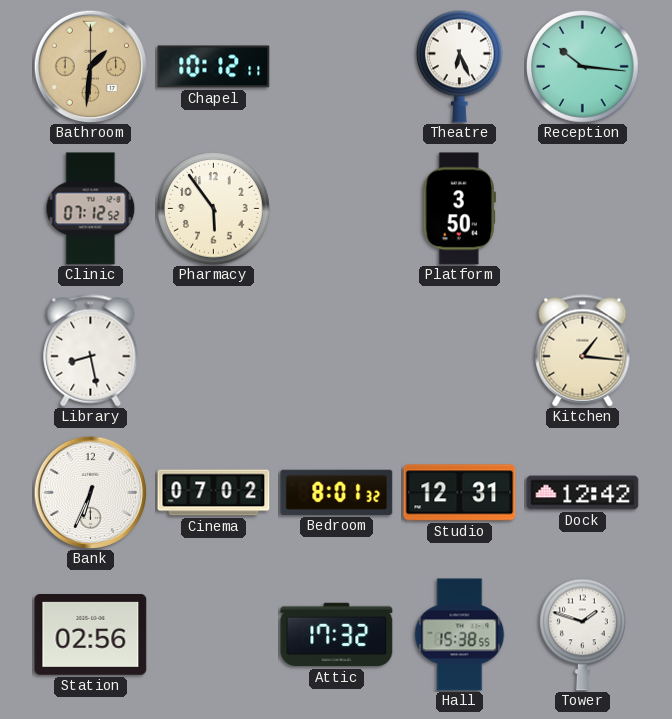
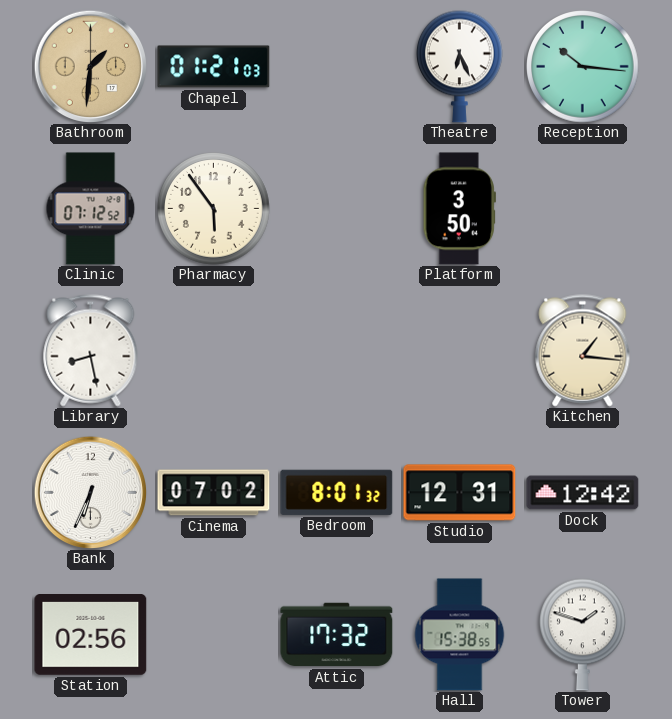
Chapel: 10:12 -> 01:21
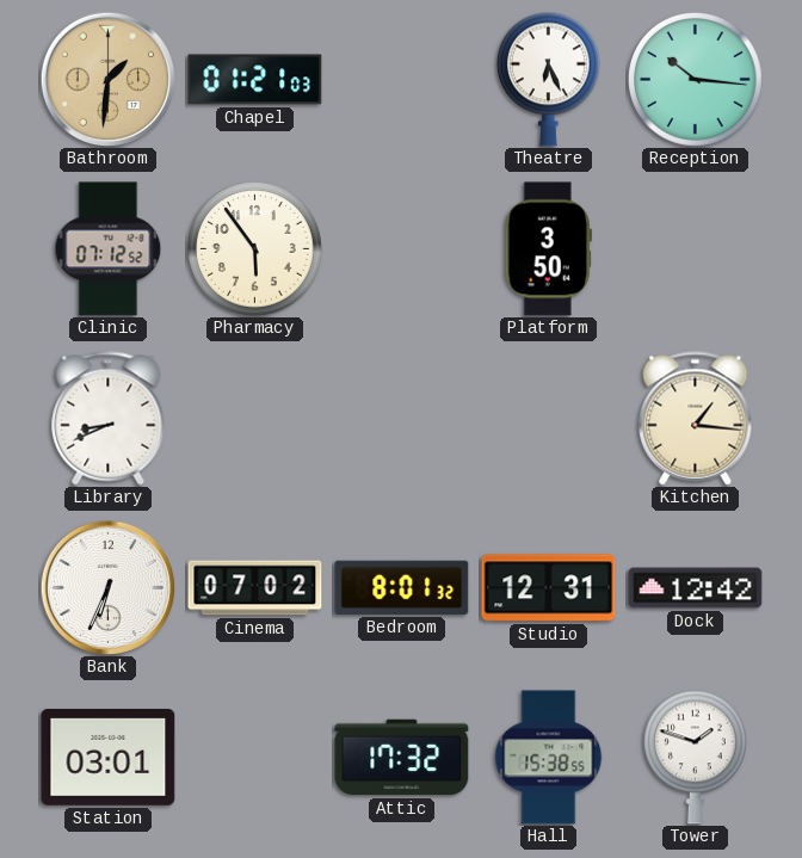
Library: 8:28 -> 8:41
Station: 02:56 -> 03:01
